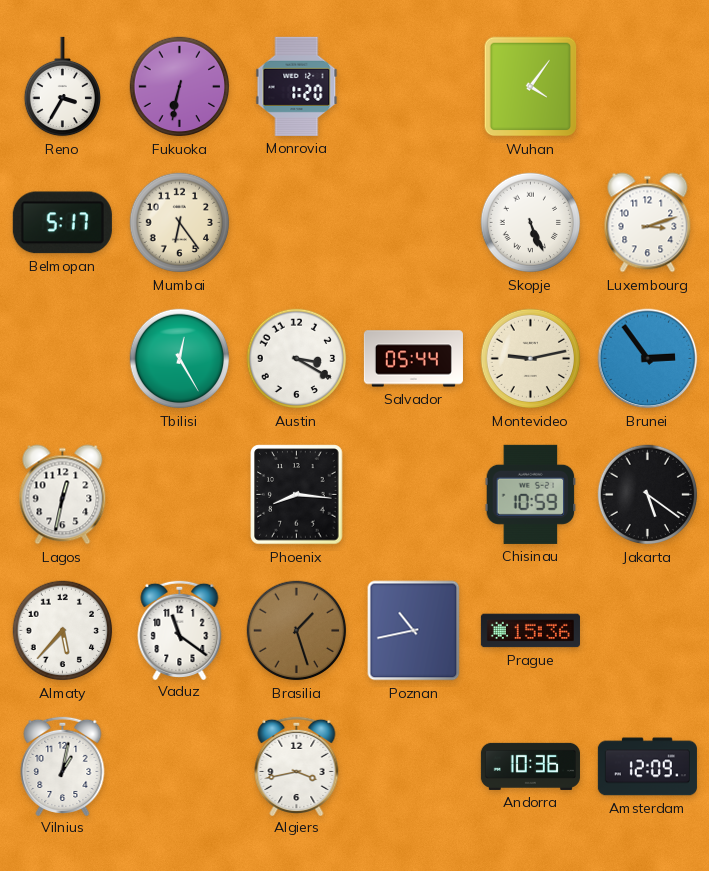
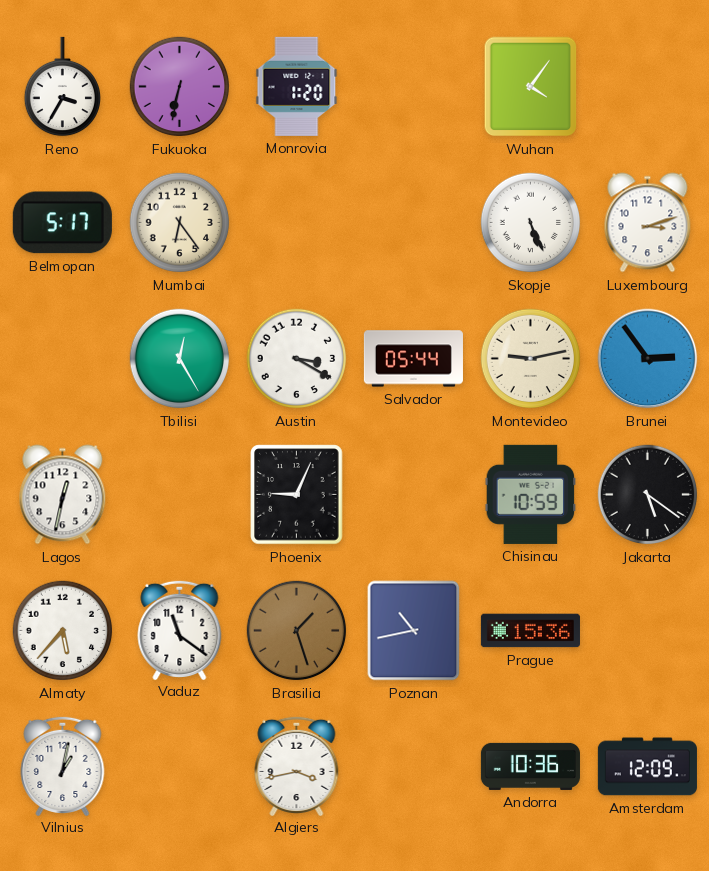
Phoenix: 8:16 -> 9:04
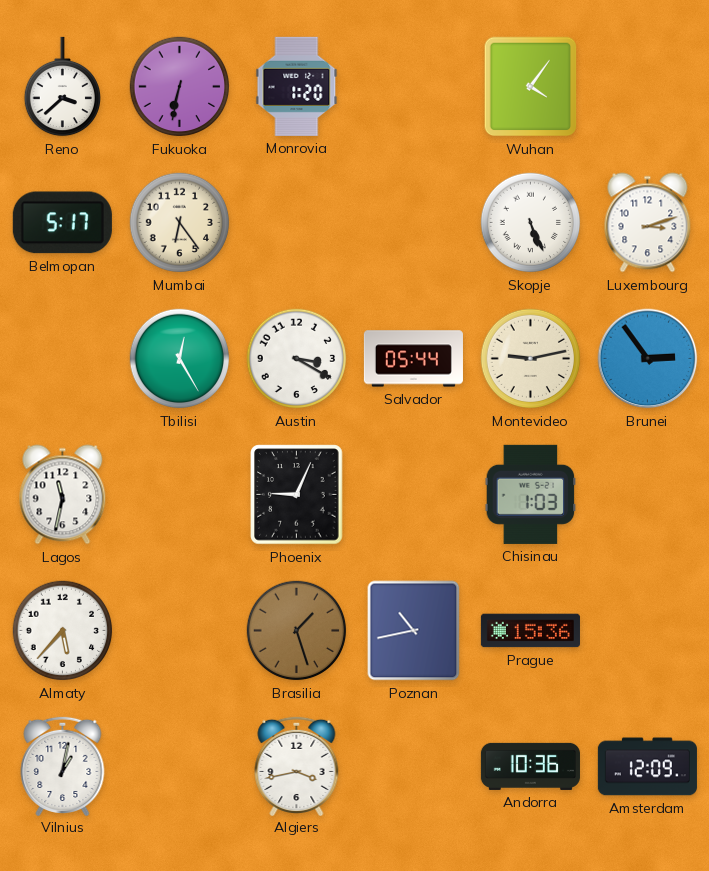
Reno: 3:35 -> 3:38
Lagos: 12:32 -> 11:32
Chisinau: 10:59 -> 1:03
Jakarta: 5:21 -> none
Vaduz: 11:21 -> none
